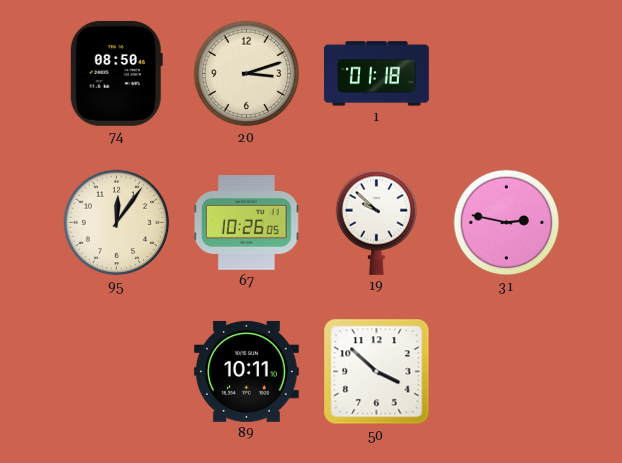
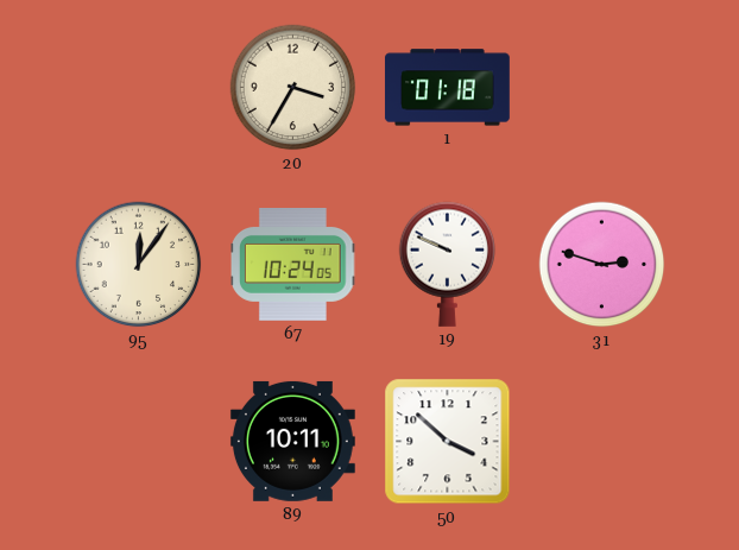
74: 08:50 -> none
20: 3:12 -> 3:35
67: 10:26 -> 10:24
19: 9:52 -> 9:49
31: 2:47 -> 2:48
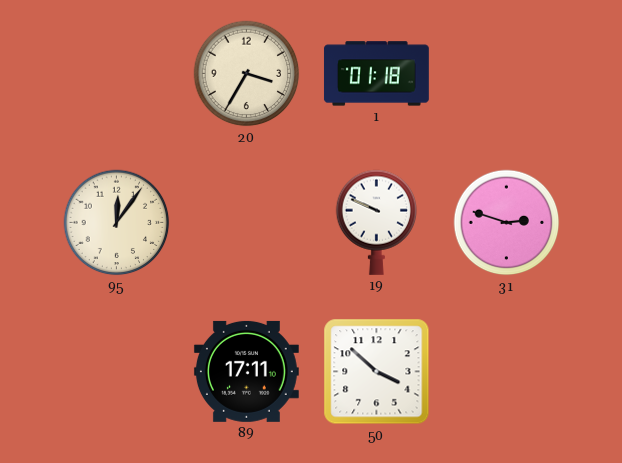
67: 10:24 -> none
89: 10:11 -> 17:11
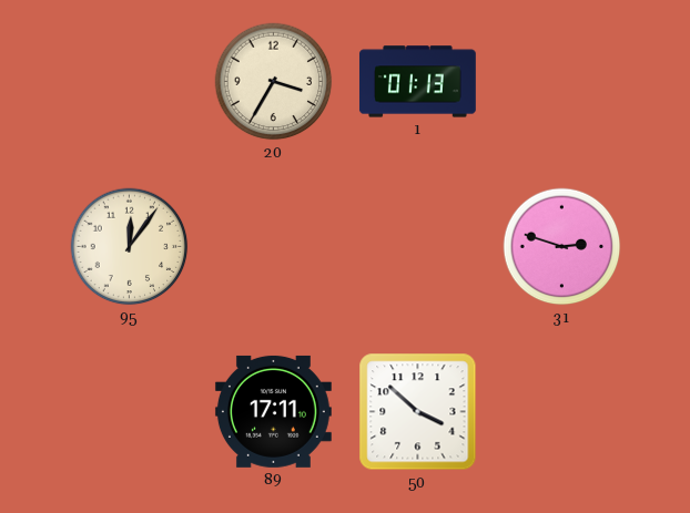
1: 01:18 -> 01:13
19: 9:49 -> none
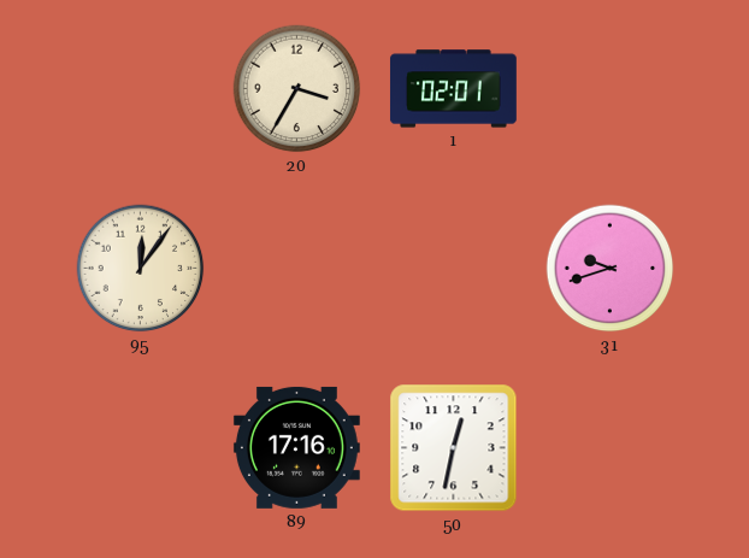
1: 01:13 -> 02:01
31: 2:48 -> 9:42
89: 17:11 -> 17:16
50: 3:52 -> 12:32
